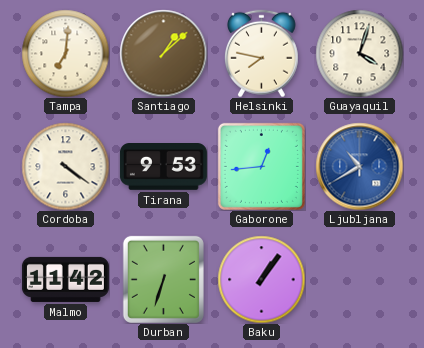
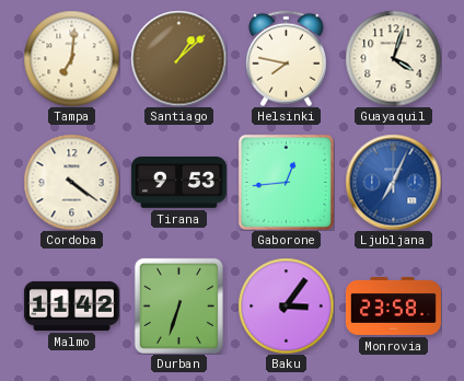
Ljubljana: 10:40 -> 7:04
Baku: 1:06 -> 3:06
Monrovia: none -> 23:58
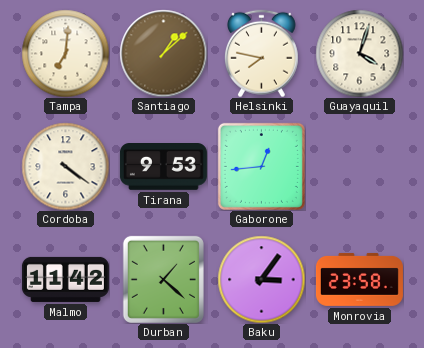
Ljubljana: 7:04 -> none
Durban: 6:33 -> 1:22
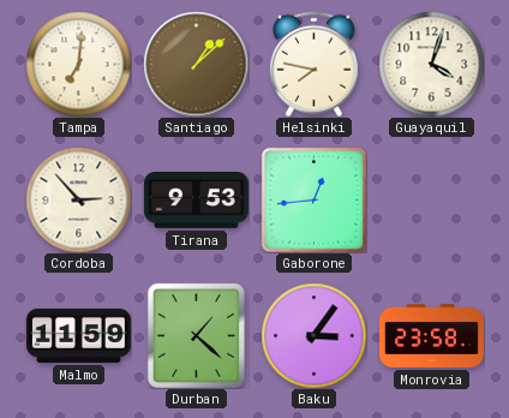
Cordoba: 4:21 -> 2:53
Malmo: 11:42 -> 11:59
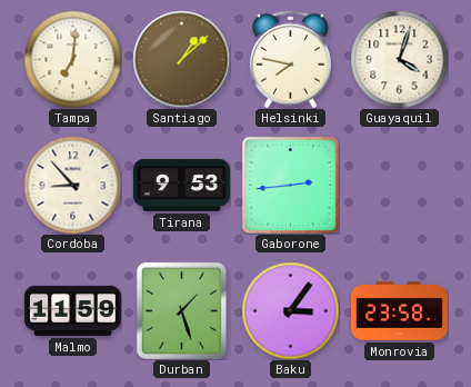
Cordoba: 2:53 -> 8:53
Gaborone: 12:44 -> 2:44
Durban: 1:22 -> 1:27
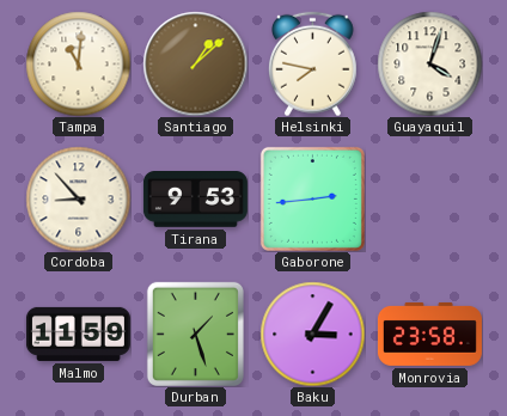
Tampa: 7:01 -> 11:01
Baku: 3:06 -> 3:05
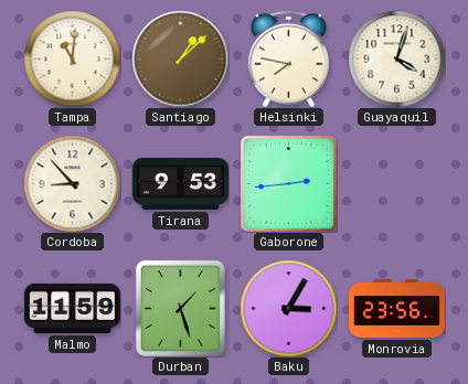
Monrovia: 23:58 -> 23:56
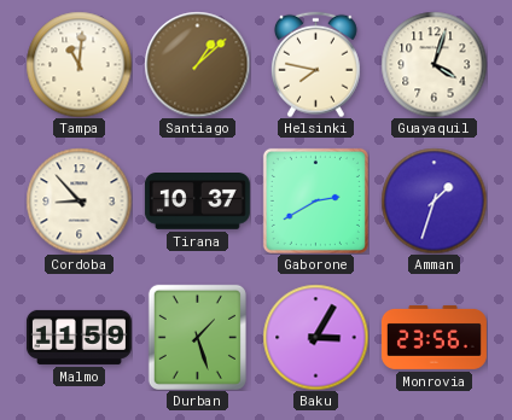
Tirana: 9:53 -> 10:37
Gaborone: 2:44 -> 2:40
Amman: none -> 1:33
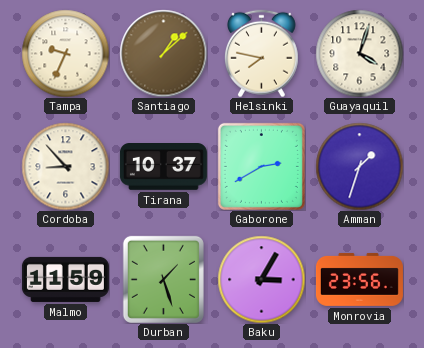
Tampa: 11:01 -> 9:34
